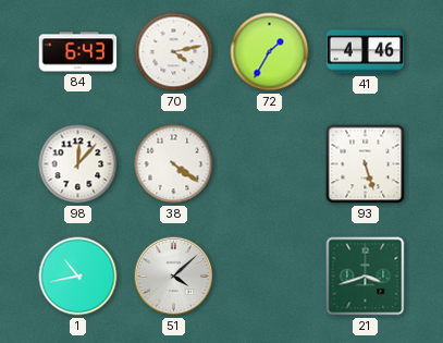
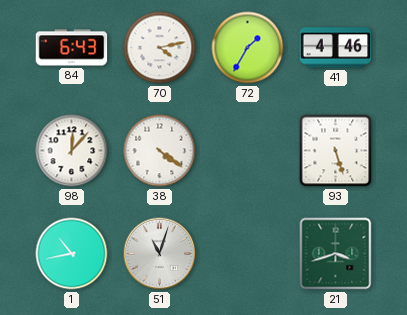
51: 4:08 -> 11:03
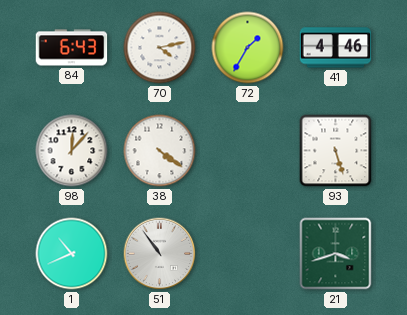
1: 10:43 -> 10:41
51: 11:03 -> 10:54
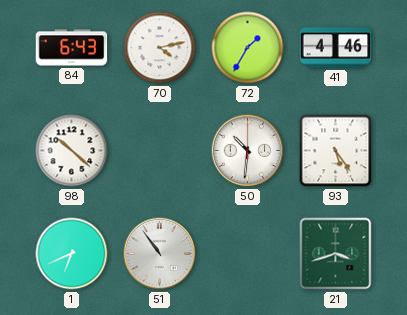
98: 12:07 -> 10:22
38: 4:21 -> none
50: none -> 10:31
93: 5:27 -> 5:24
1: 10:41 -> 6:41
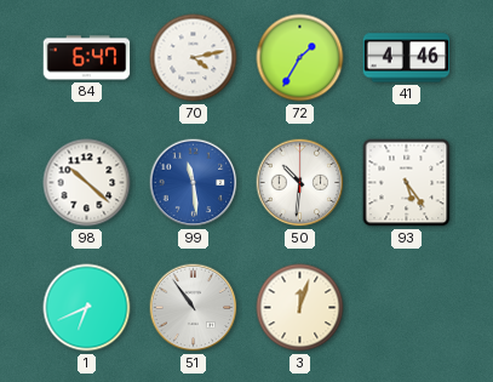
84: 6:43 -> 6:47
99: none -> 11:29
3: none -> 12:03
21: 3:42 -> none
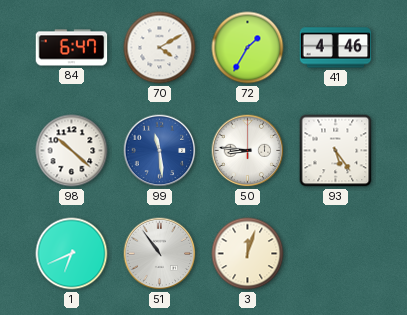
70: 4:13 -> 4:10
50: 10:31 -> 8:46
